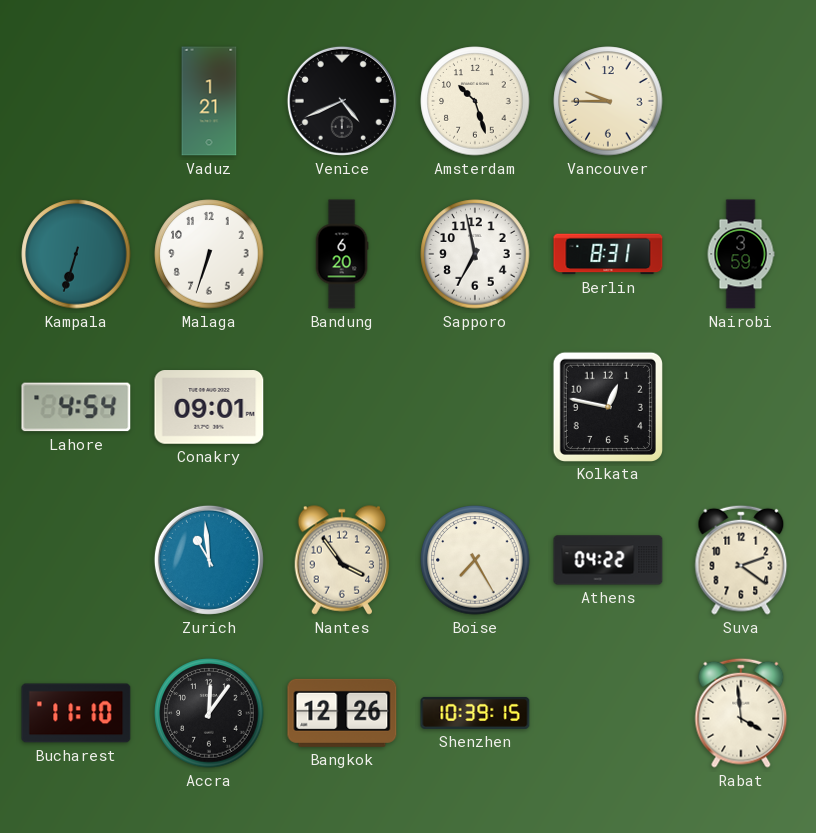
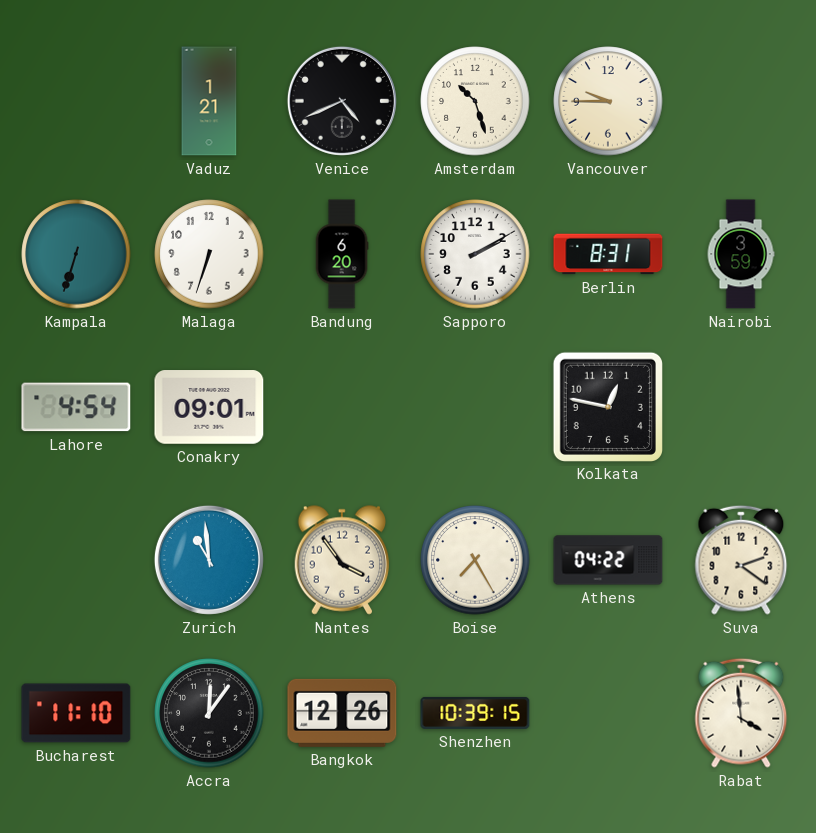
Sapporo: 6:58 -> 2:10
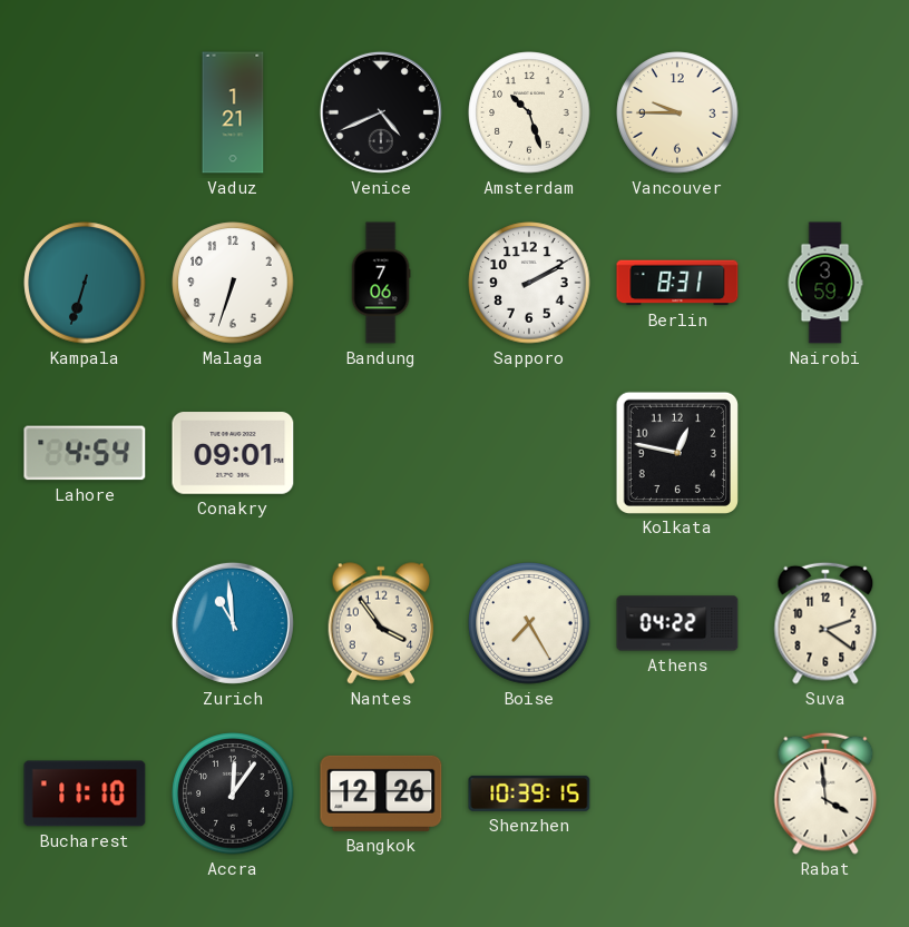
Bandung: 6:20 -> 7:06
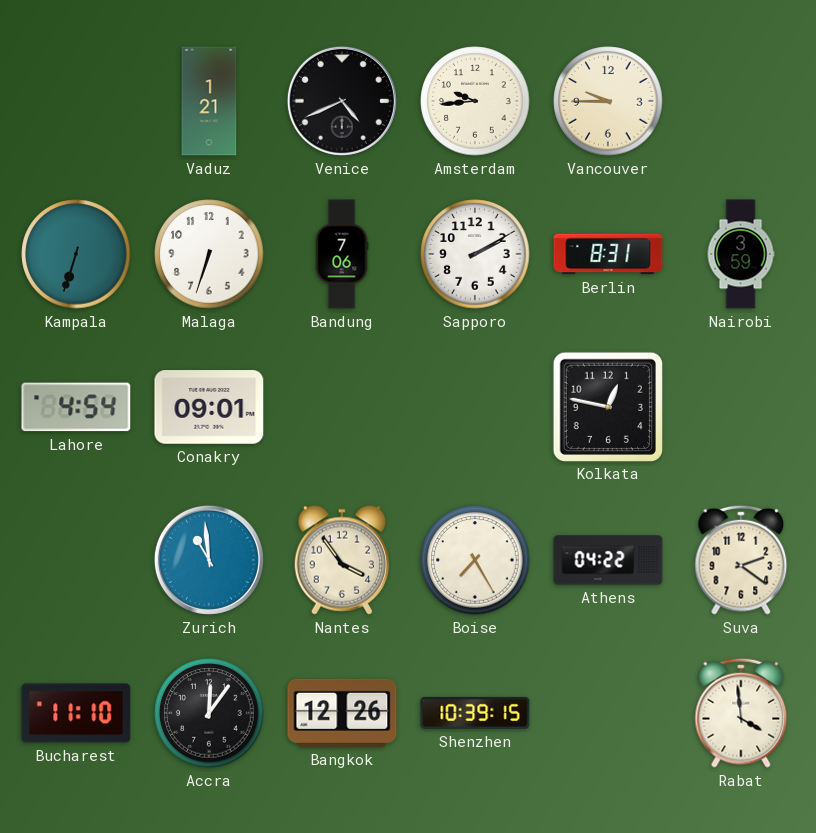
Amsterdam: 10:27 -> 9:44
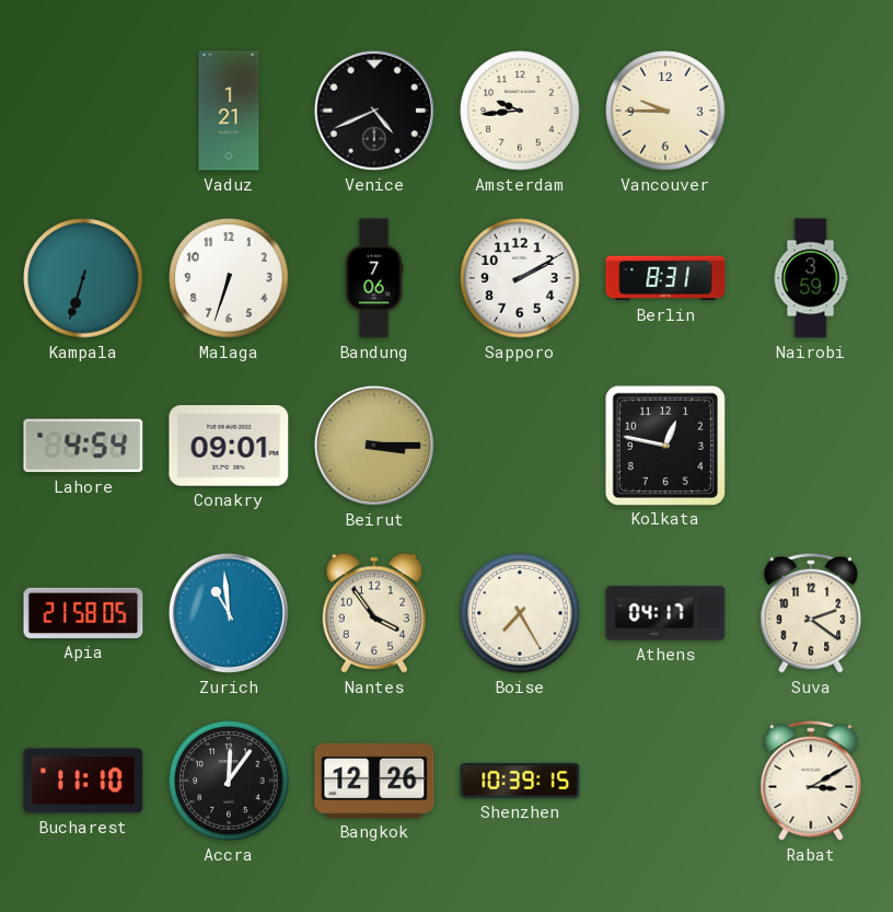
Beirut: none -> 3:15
Apia: none -> 21:58
Athens: 04:22 -> 04:17
Rabat: 3:59 -> 3:10
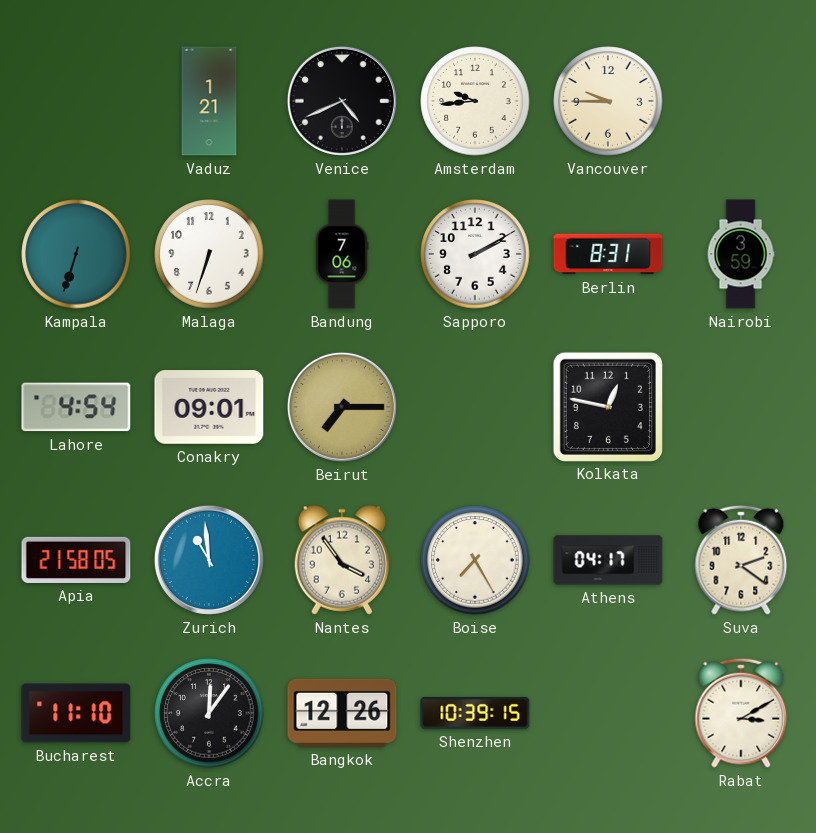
Beirut: 3:15 -> 7:15
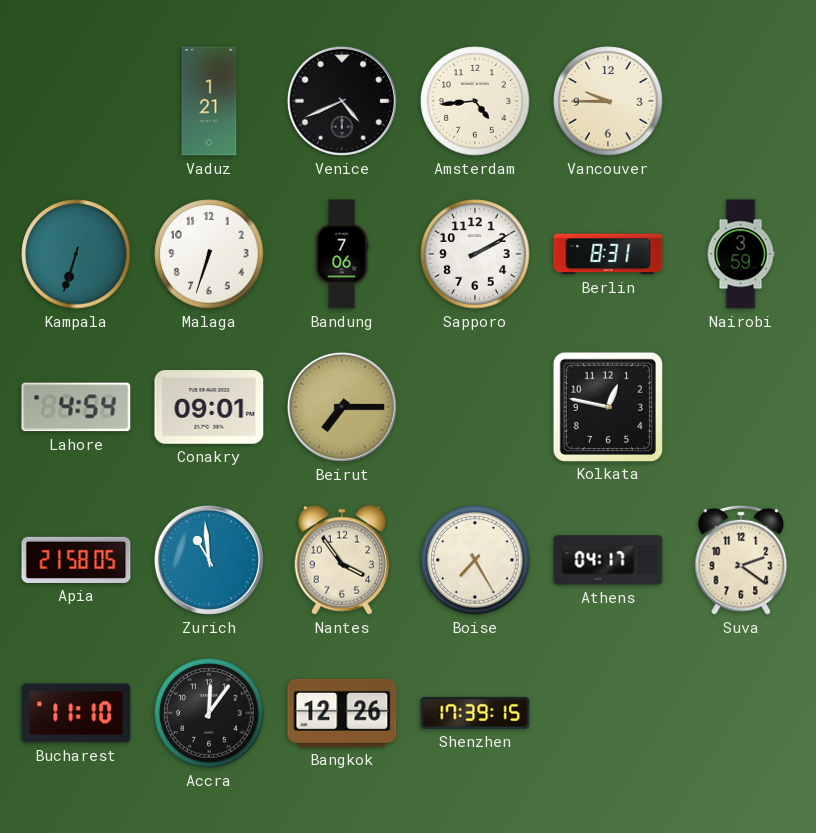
Amsterdam: 9:44 -> 4:44
Shenzhen: 10:39 -> 17:39
Rabat: 3:10 -> none
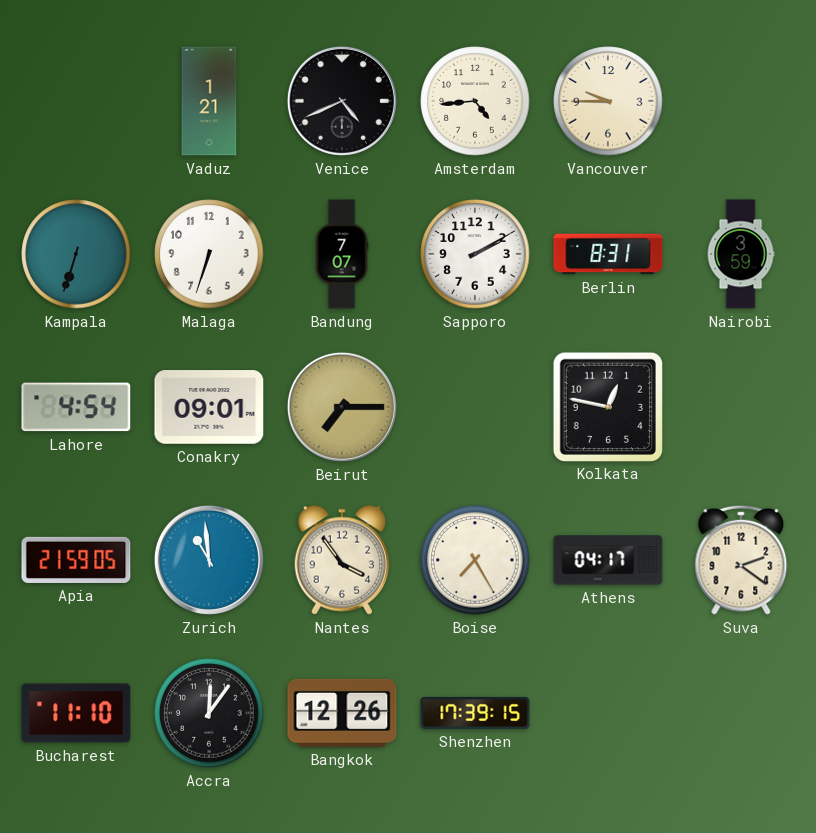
Bandung: 7:06 -> 7:07
Apia: 21:58 -> 21:59
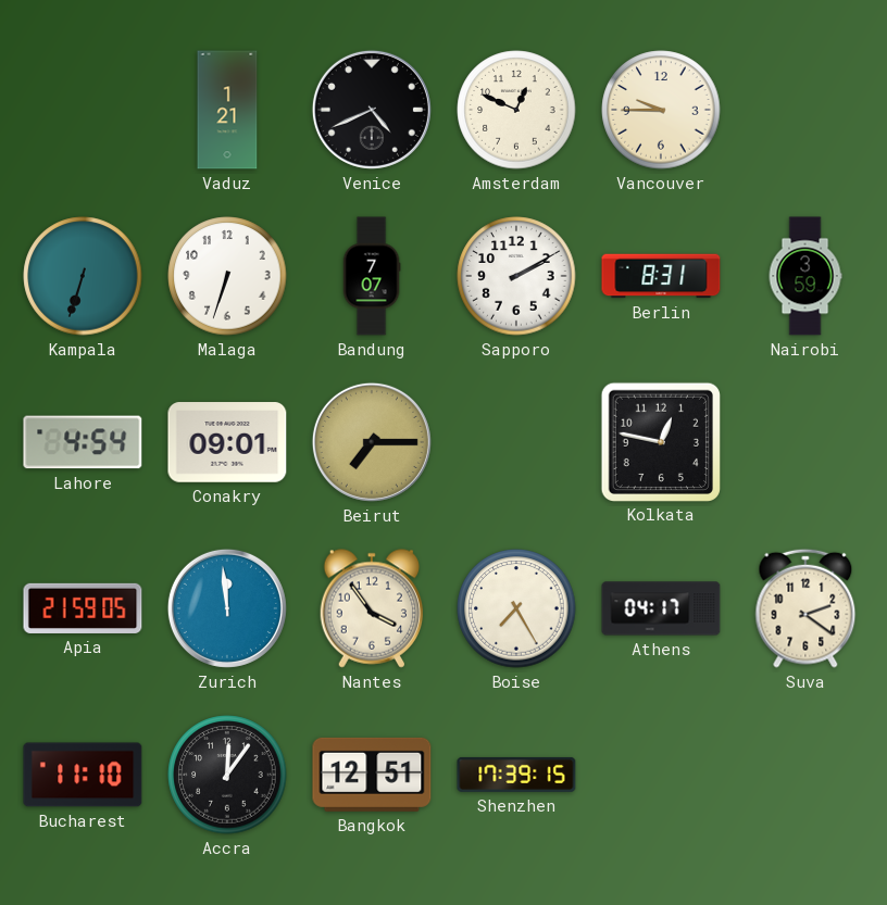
Amsterdam: 4:44 -> 12:49
Zurich: 10:59 -> 11:59
Bangkok: 12:26 -> 12:51
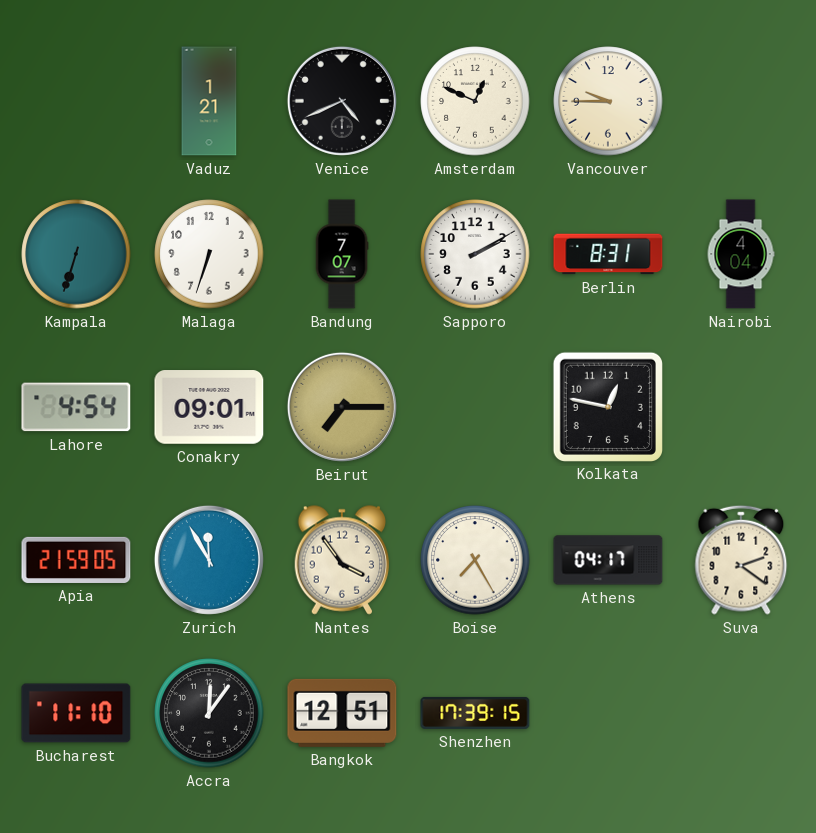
Nairobi: 3:59 -> 4:04
Zurich: 11:59 -> 11:55
